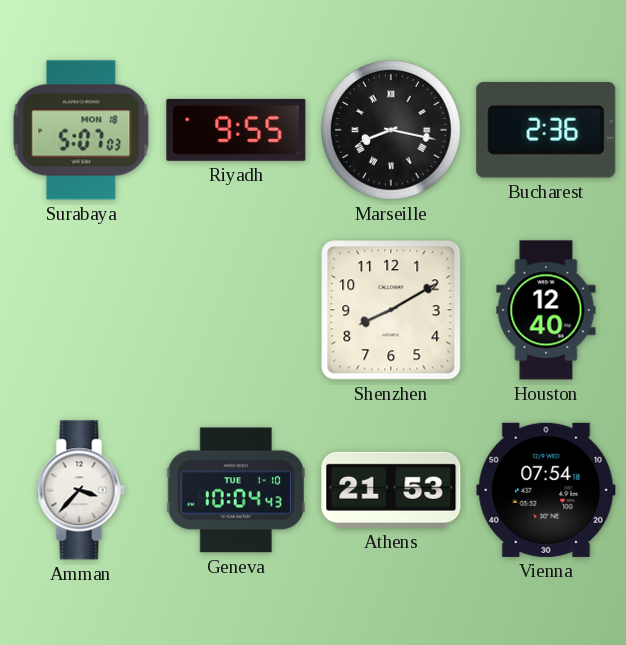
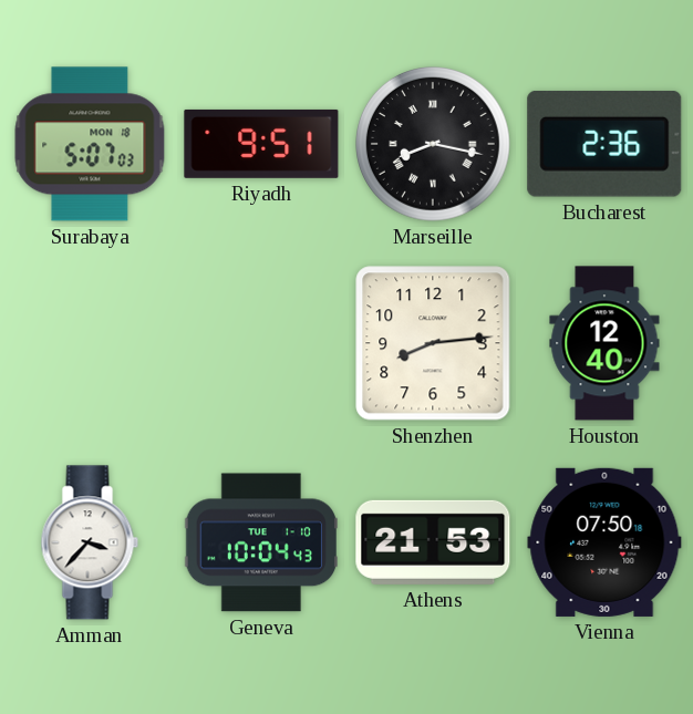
Riyadh: 9:55 -> 9:51
Shenzhen: 8:10 -> 8:14
Vienna: 07:54 -> 07:50
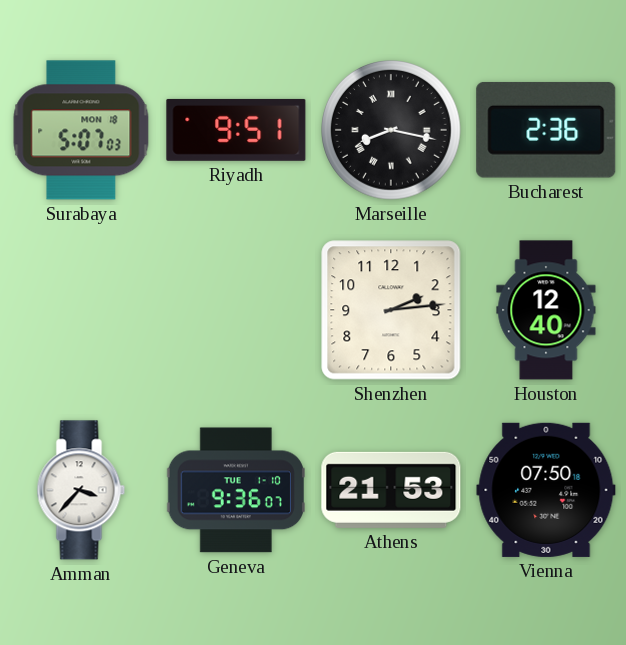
Shenzhen: 8:14 -> 2:14
Geneva: 10:04 -> 9:36
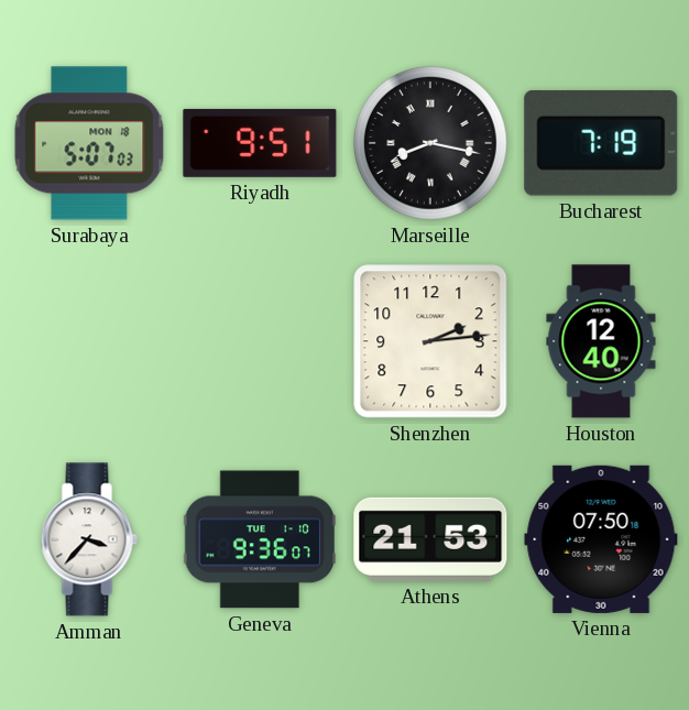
Bucharest: 2:36 -> 7:19
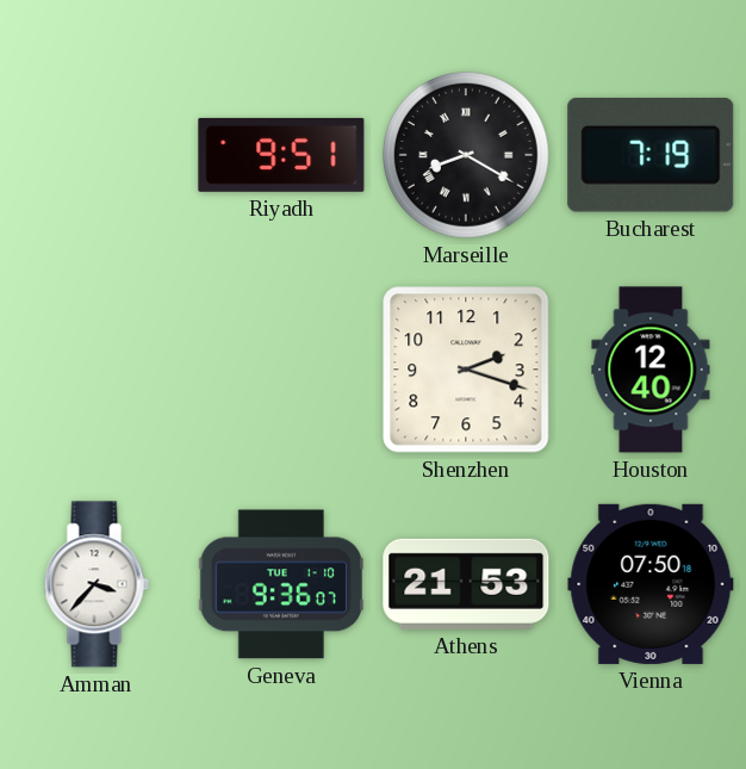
Surabaya: 5:07 -> none
Marseille: 8:17 -> 8:20
Shenzhen: 2:14 -> 2:18
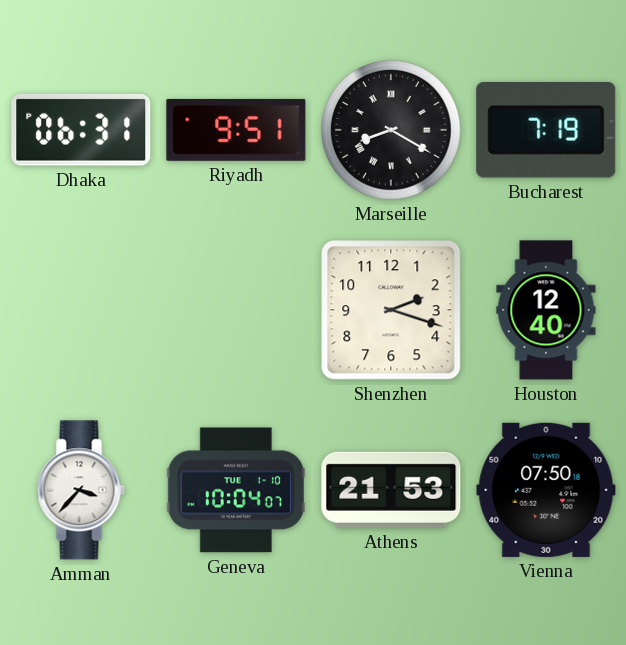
Dhaka: none -> 06:31
Geneva: 9:36 -> 10:04
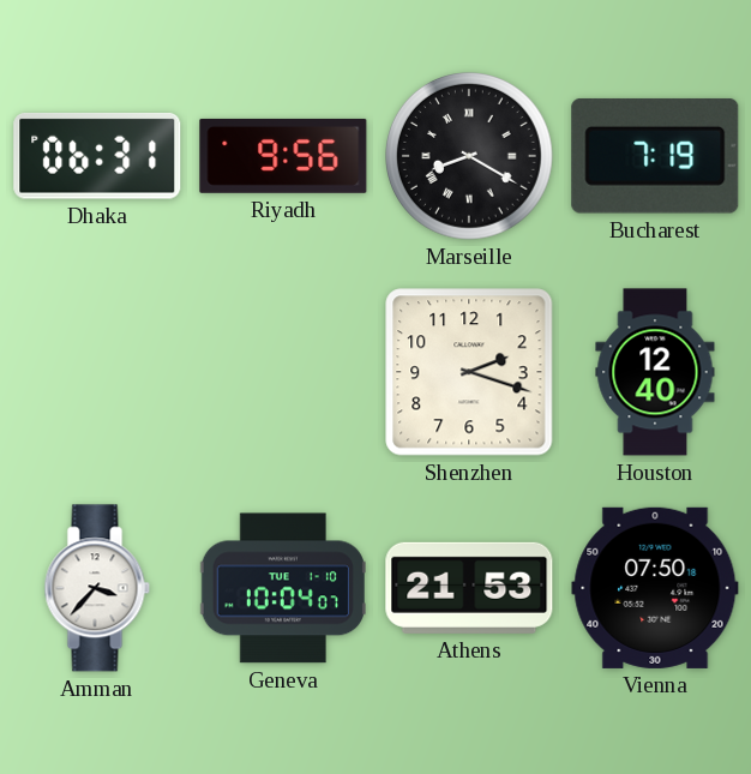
Riyadh: 9:51 -> 9:56
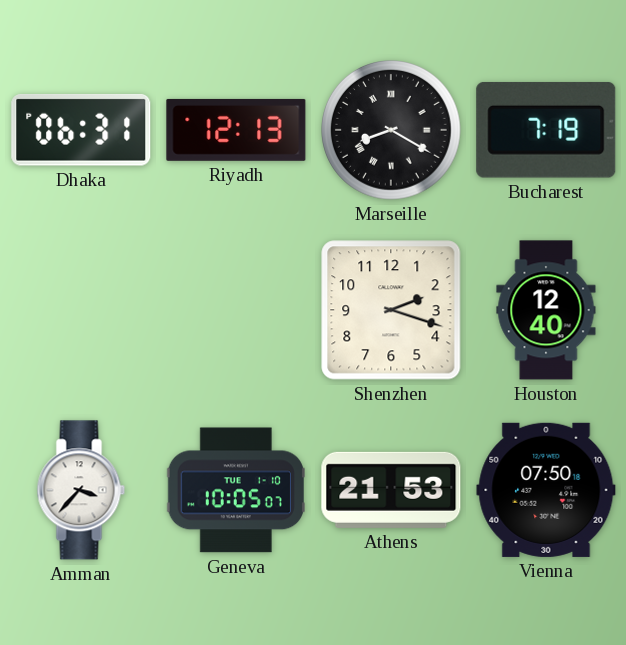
Riyadh: 9:56 -> 12:13
Geneva: 10:04 -> 10:05
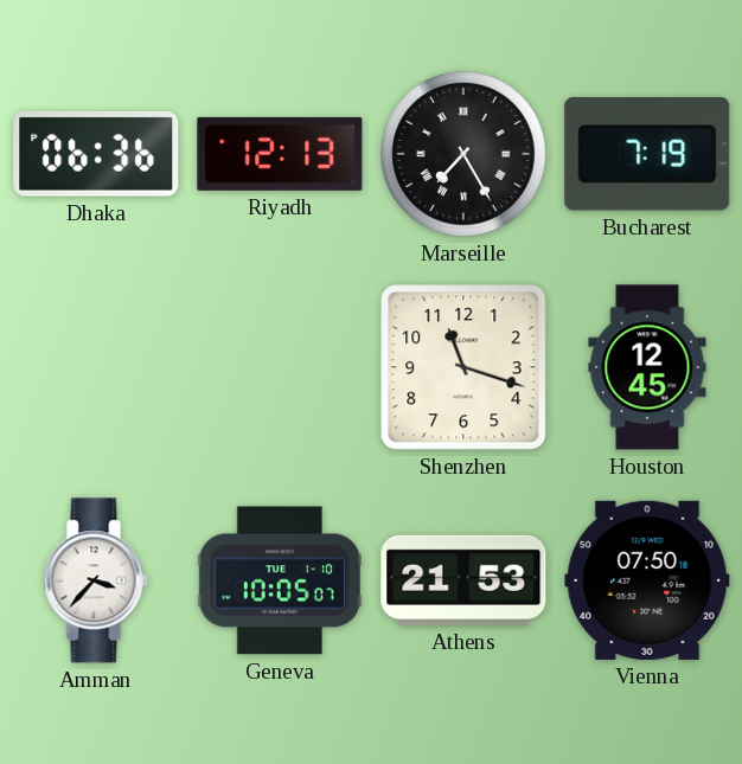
Dhaka: 06:31 -> 06:36
Marseille: 8:20 -> 7:25
Shenzhen: 2:18 -> 11:18
Houston: 12:40 -> 12:45
